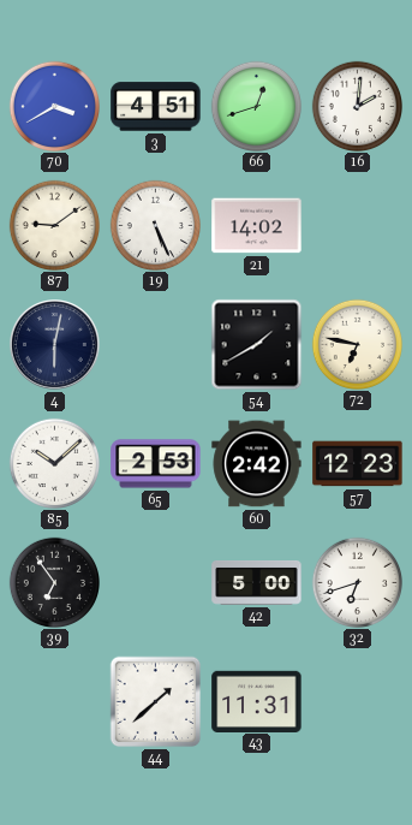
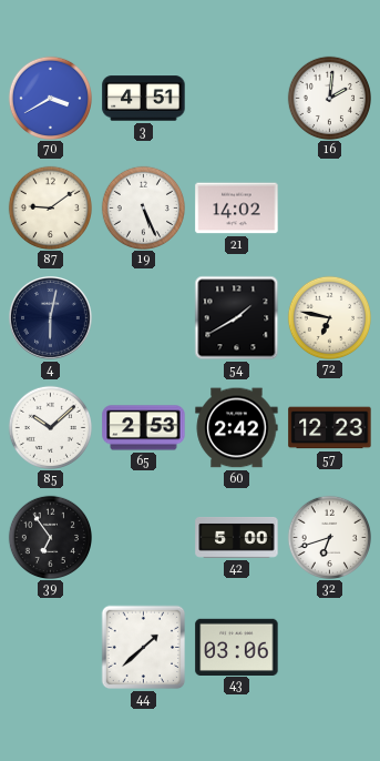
66: 12:42 -> none
43: 11:31 -> 03:06
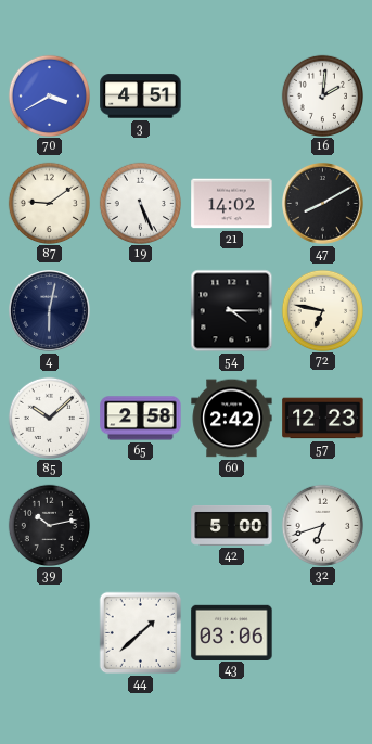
47: none -> 8:10
54: 1:40 -> 4:15
65: 2:53 -> 2:58
39: 6:54 -> 10:13
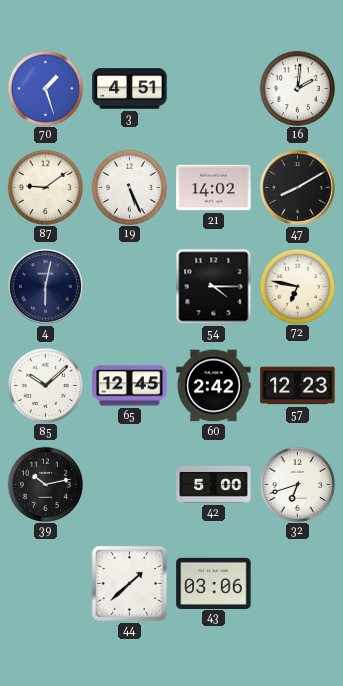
70: 3:40 -> 1:27
65: 2:58 -> 12:45
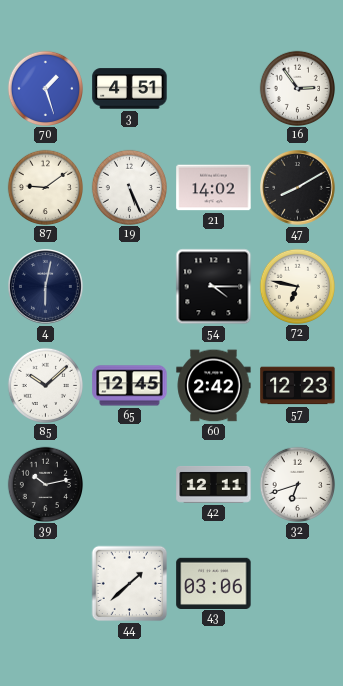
16: 2:01 -> 2:54
42: 5:00 -> 12:11
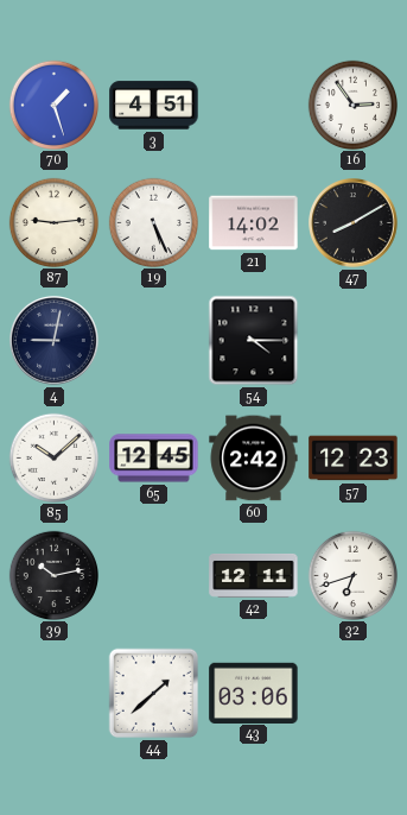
87: 9:09 -> 9:14
4: 6:02 -> 9:02
72: 6:47 -> none
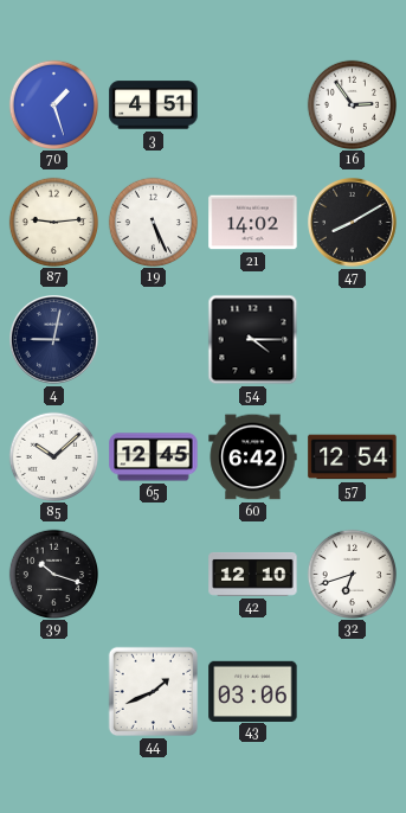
60: 2:42 -> 6:42
57: 12:23 -> 12:54
39: 10:13 -> 10:18
42: 12:11 -> 12:10
44: 1:38 -> 1:41
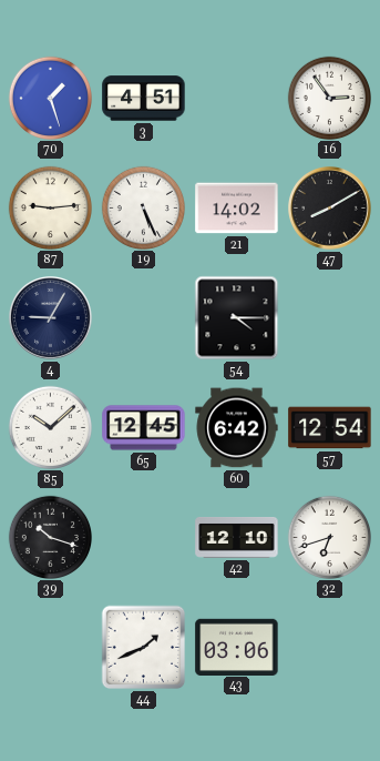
4: 9:02 -> 9:05
